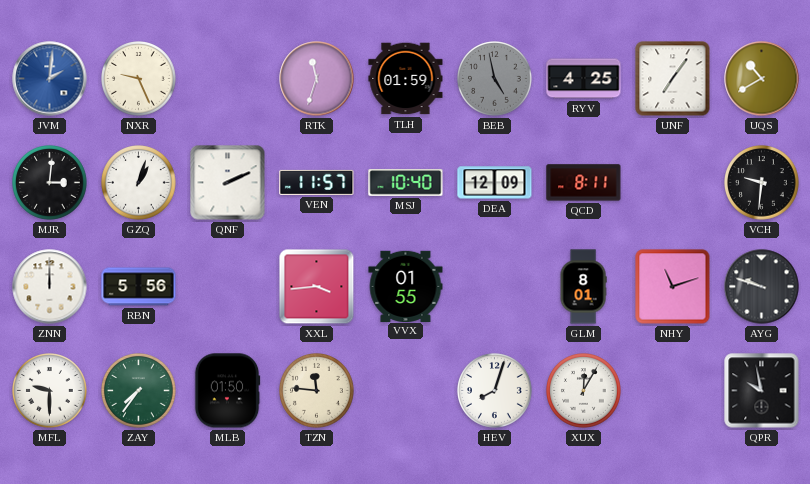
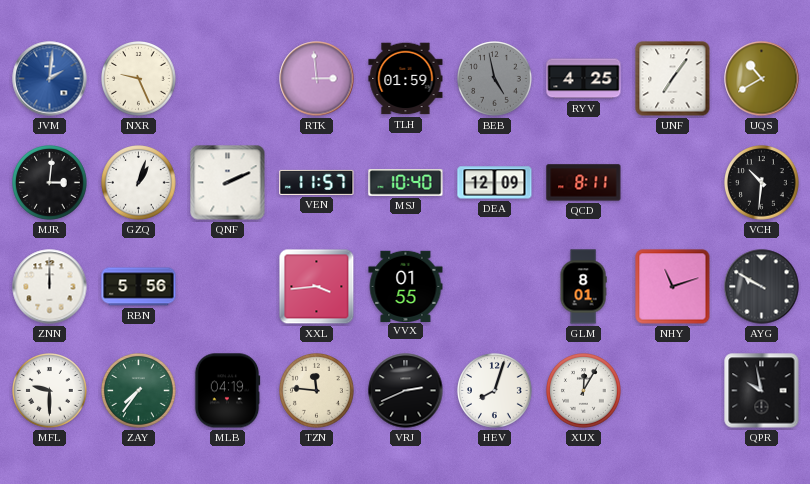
RTK: 11:33 -> 2:59
VCH: 9:31 -> 10:31
AYG: 9:48 -> 9:50
MLB: 01:50 -> 04:19
VRJ: none -> 2:41
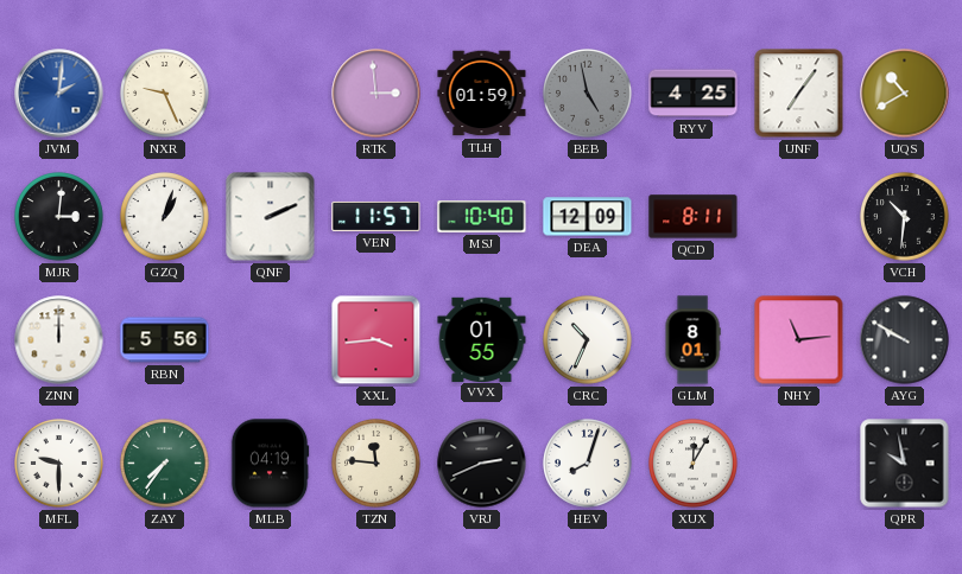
CRC: none -> 10:34
NHY: 11:12 -> 11:14
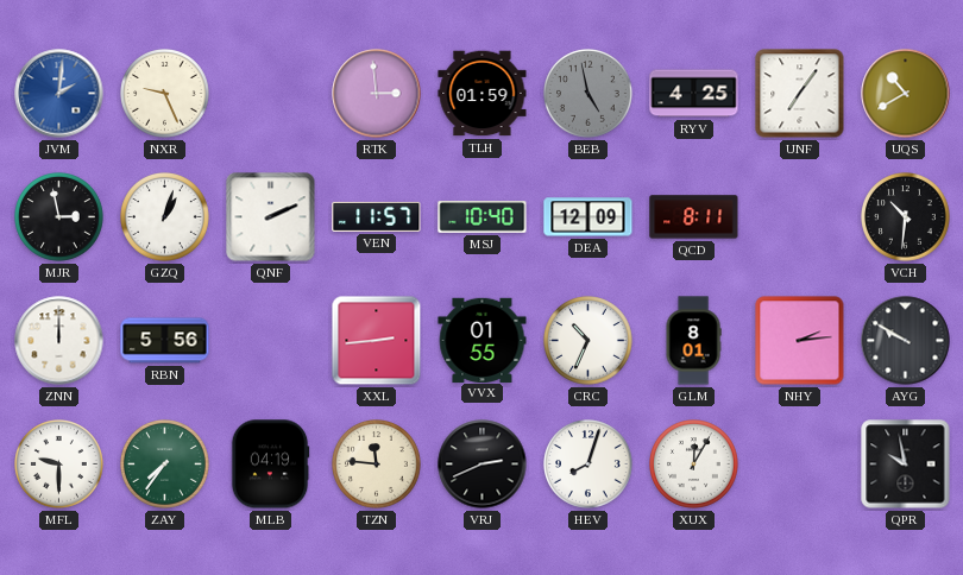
MJR: 3:01 -> 2:58
XXL: 3:44 -> 2:44
NHY: 11:14 -> 2:14
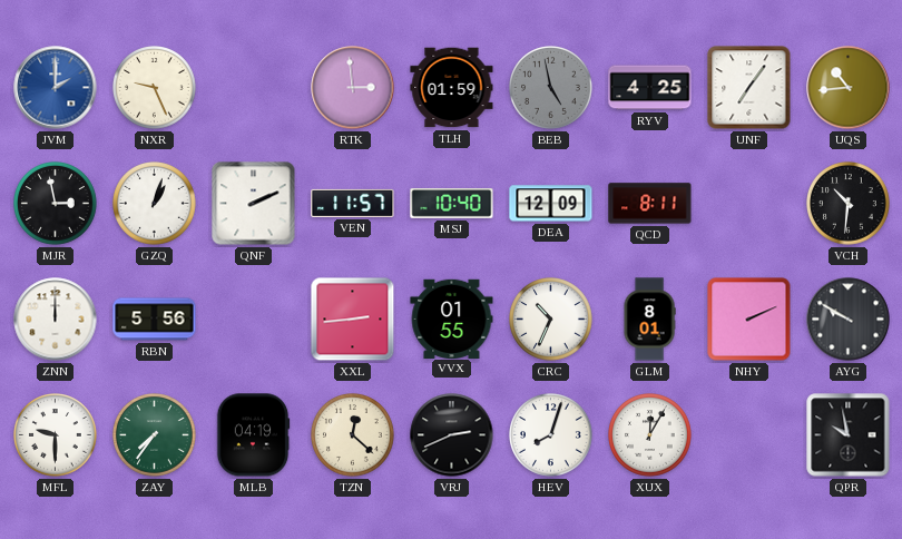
JVM: 2:01 -> 2:00
UQS: 10:40 -> 10:44
NHY: 2:14 -> 2:11
TZN: 11:46 -> 12:22
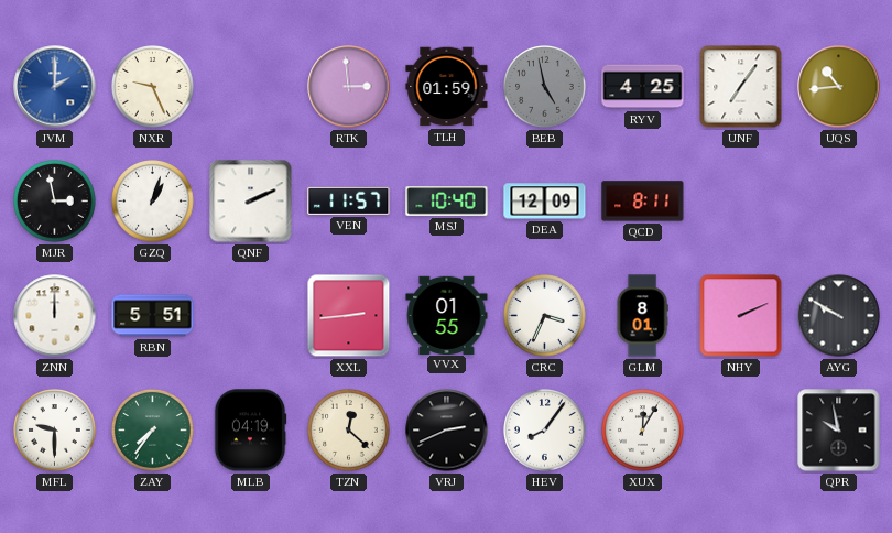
VCH: 10:31 -> none
RBN: 5:56 -> 5:51
CRC: 10:34 -> 3:34
HEV: 8:03 -> 8:06
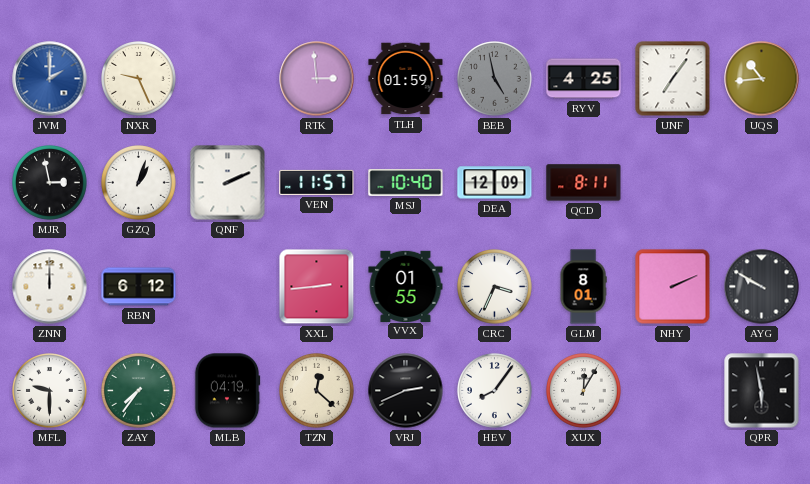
RBN: 5:51 -> 6:12
QPR: 9:58 -> 5:58
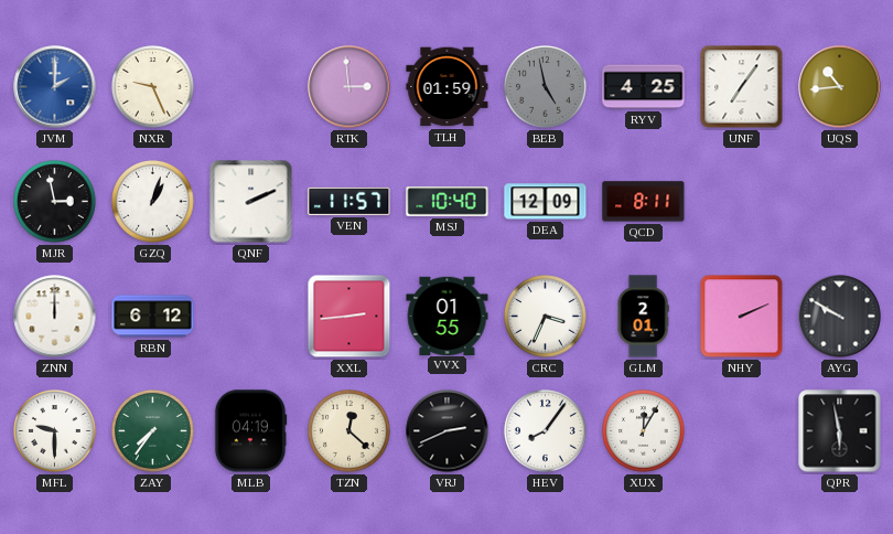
GLM: 8:01 -> 2:01
